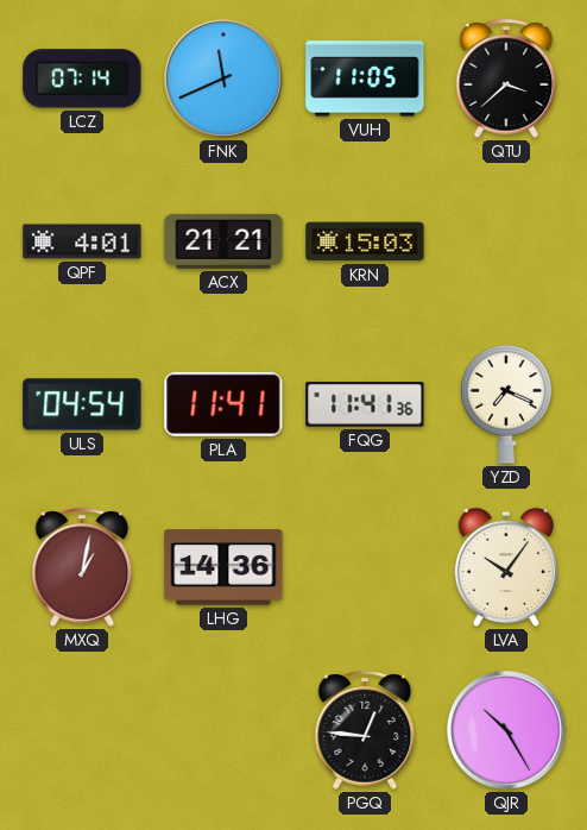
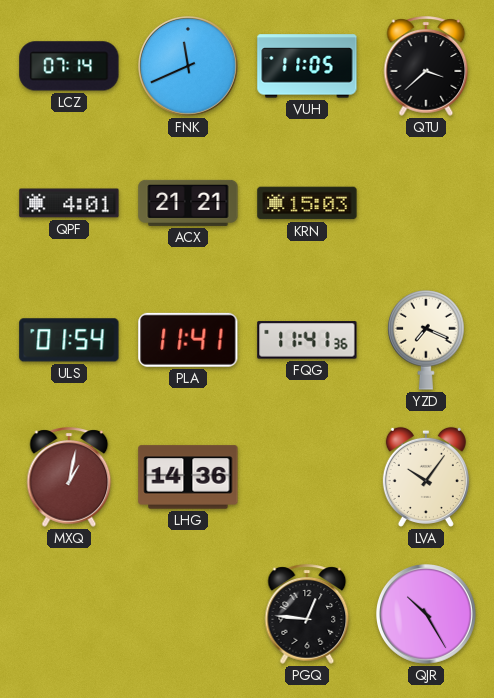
ULS: 04:54 -> 01:54
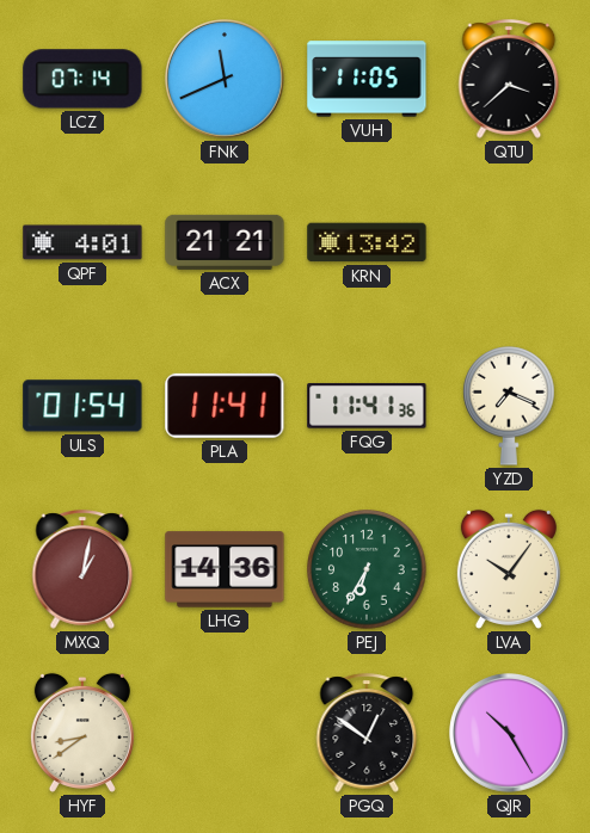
KRN: 15:03 -> 13:42
PEJ: none -> 6:35
HYF: none -> 8:39
PGQ: 12:46 -> 12:51
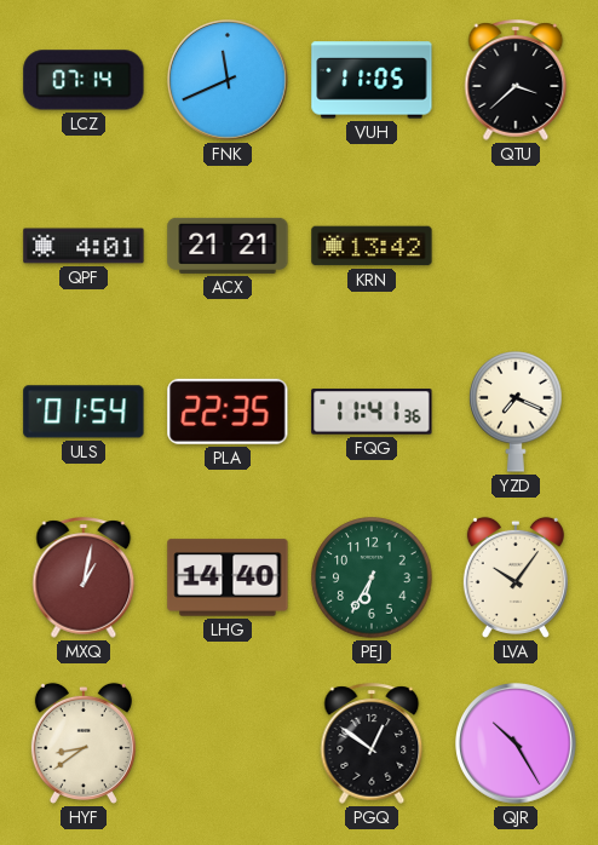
PLA: 11:41 -> 22:35
LHG: 14:36 -> 14:40
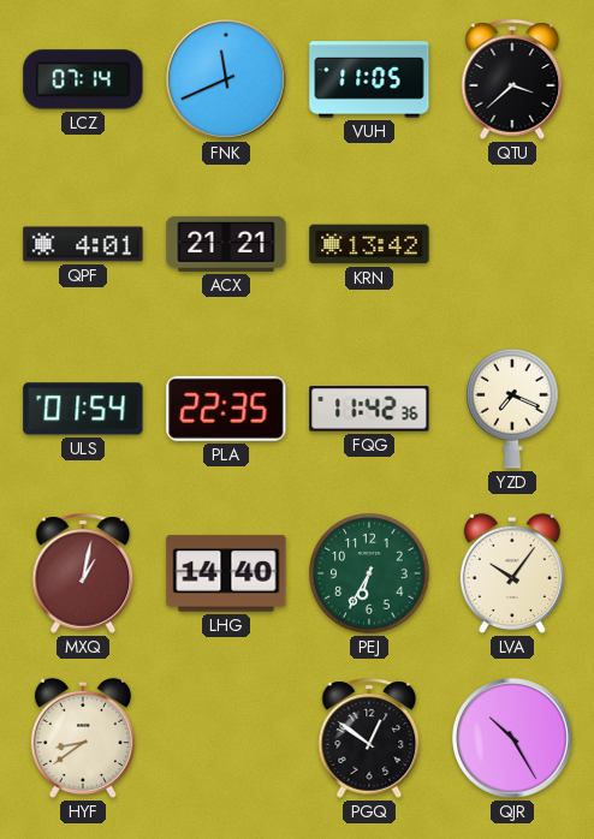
FQG: 11:41 -> 11:42
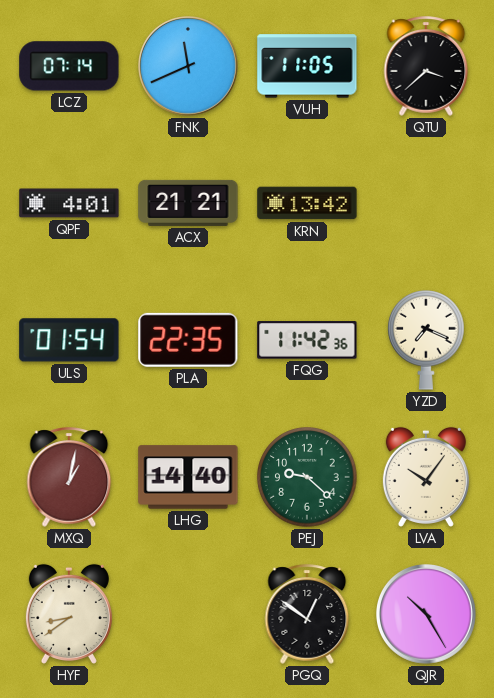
PEJ: 6:35 -> 9:22
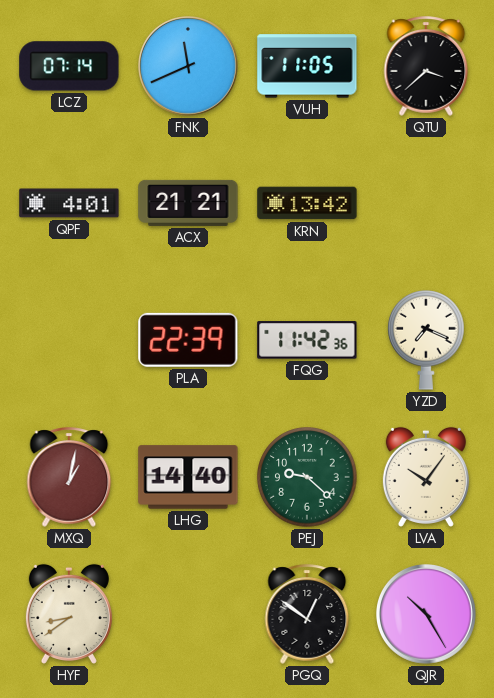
ULS: 01:54 -> none
PLA: 22:35 -> 22:39
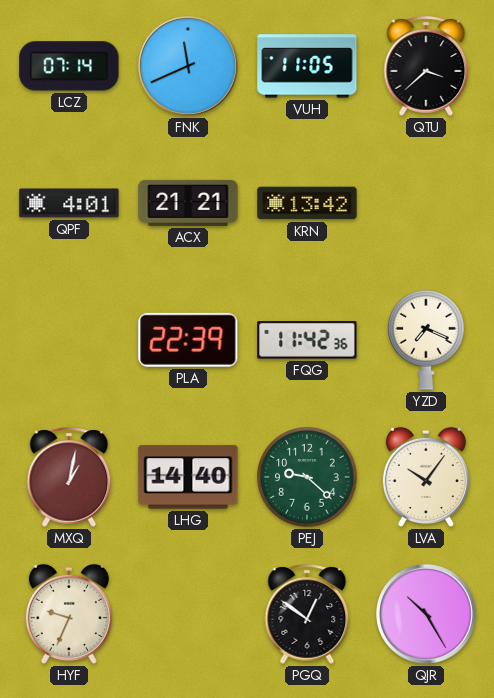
HYF: 8:39 -> 9:34
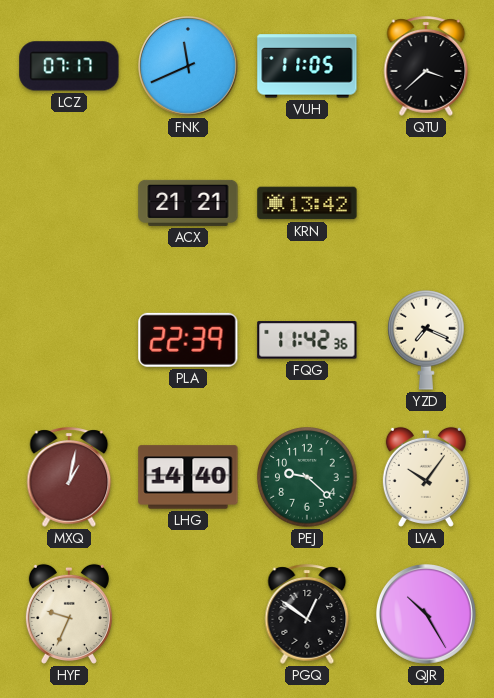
LCZ: 07:14 -> 07:17
QPF: 4:01 -> none
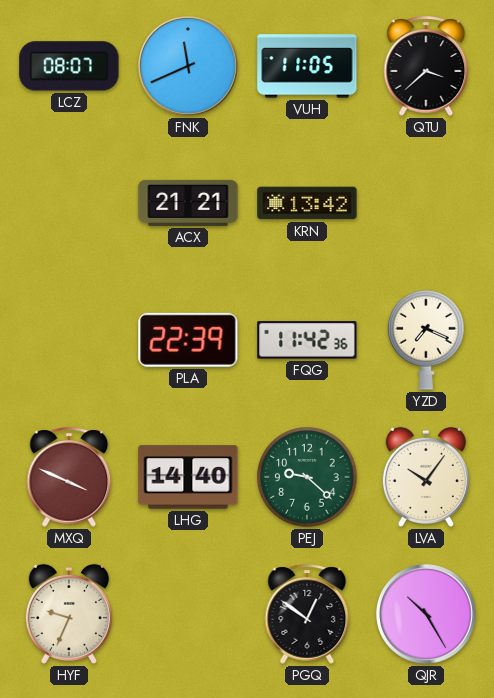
LCZ: 07:17 -> 08:07
MXQ: 1:02 -> 3:49
